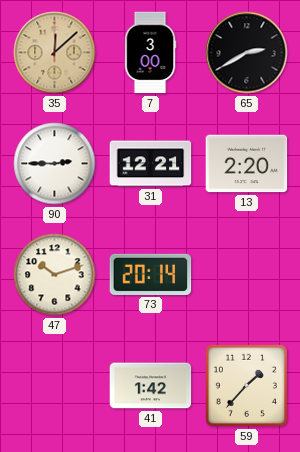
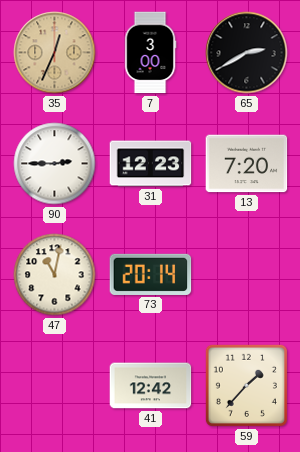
35: 12:08 -> 12:34
31: 12:21 -> 12:23
13: 2:20 -> 7:20
47: 10:12 -> 11:02
41: 1:42 -> 12:42
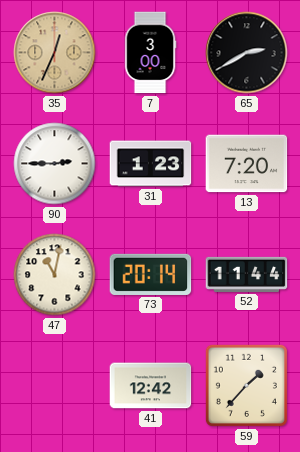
31: 12:23 -> 1:23
52: none -> 11:44
